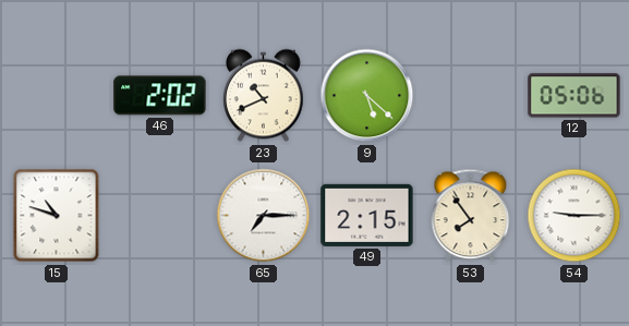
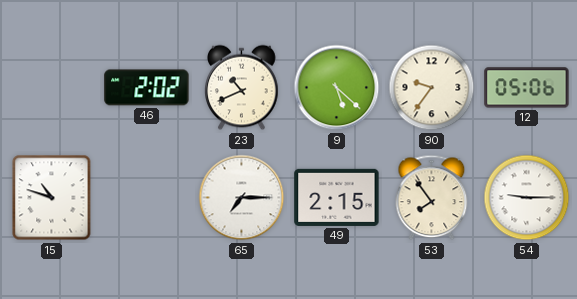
90: none -> 9:36
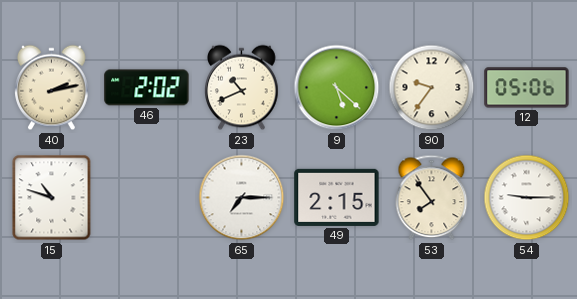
40: none -> 2:13
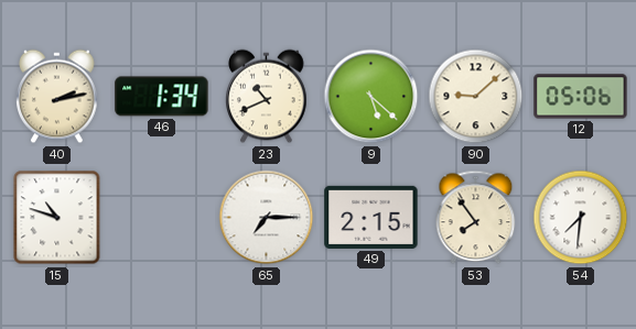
46: 2:02 -> 1:34
90: 9:36 -> 9:08
54: 9:15 -> 7:31
